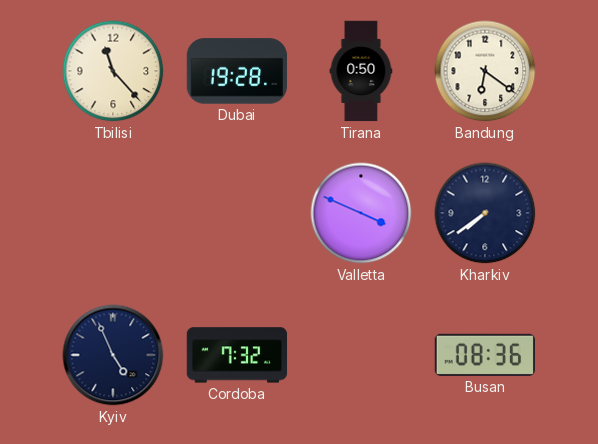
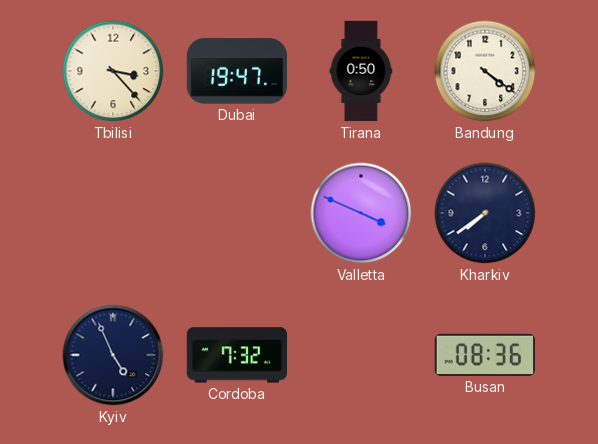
Tbilisi: 11:23 -> 3:23
Dubai: 19:28 -> 19:47
Bandung: 6:21 -> 4:21
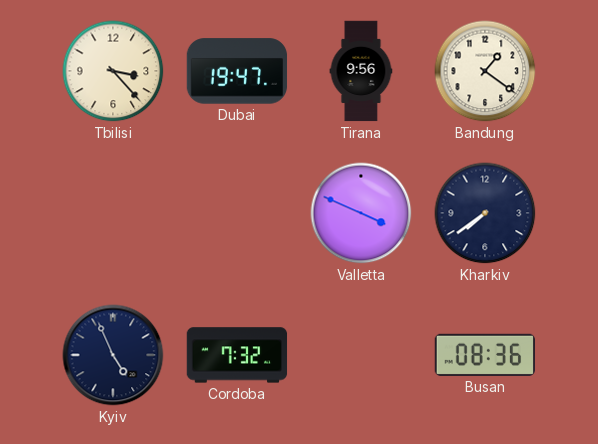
Tirana: 0:50 -> 9:56
Bandung: 4:21 -> 1:21
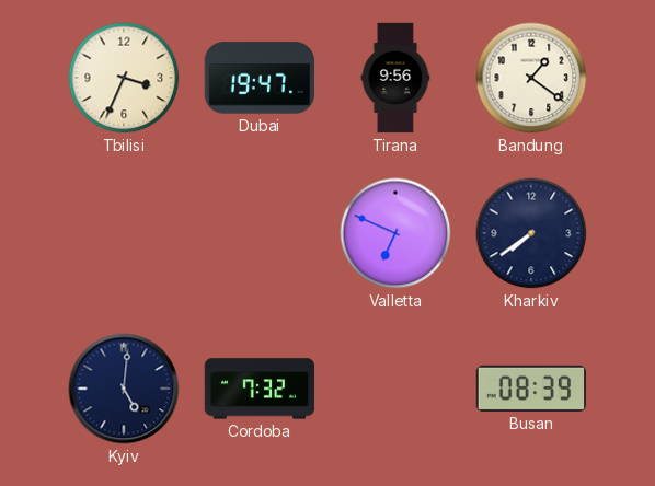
Tbilisi: 3:23 -> 3:34
Valletta: 3:49 -> 6:49
Kyiv: 4:56 -> 5:01
Busan: 08:36 -> 08:39
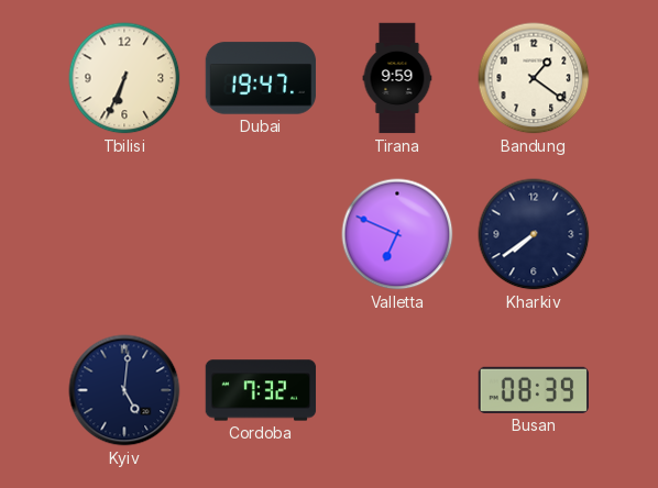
Tbilisi: 3:34 -> 6:34
Tirana: 9:56 -> 9:59
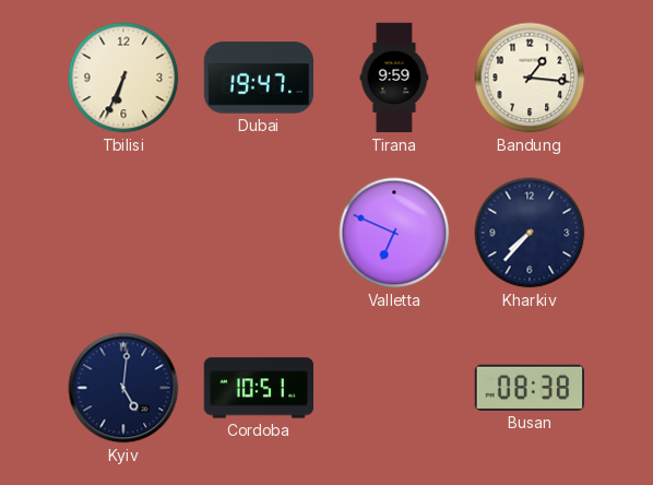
Bandung: 1:21 -> 1:16
Kharkiv: 7:39 -> 7:37
Cordoba: 7:32 -> 10:51
Busan: 08:39 -> 08:38
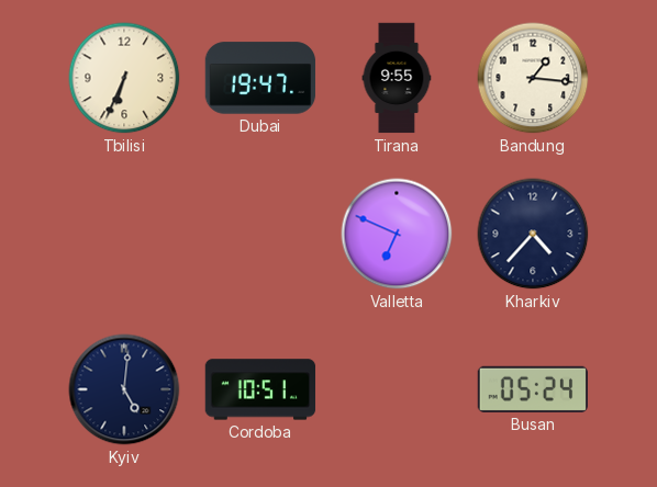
Tirana: 9:59 -> 9:55
Kharkiv: 7:37 -> 4:37
Busan: 08:38 -> 05:24
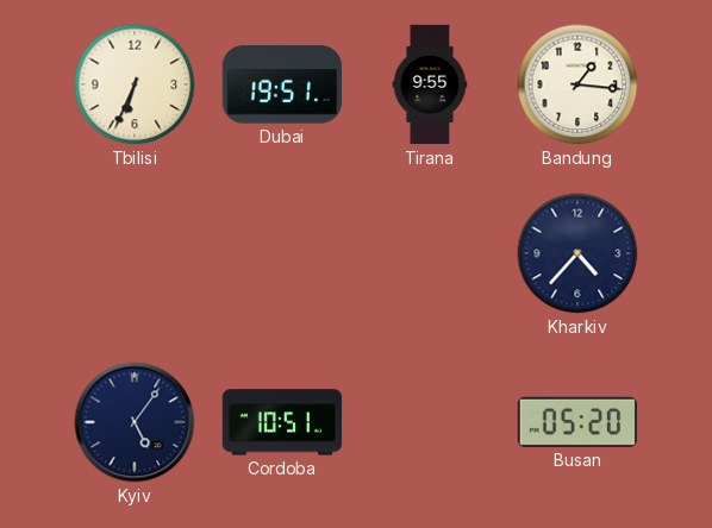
Dubai: 19:47 -> 19:51
Valletta: 6:49 -> none
Kyiv: 5:01 -> 5:06
Busan: 05:24 -> 05:20
